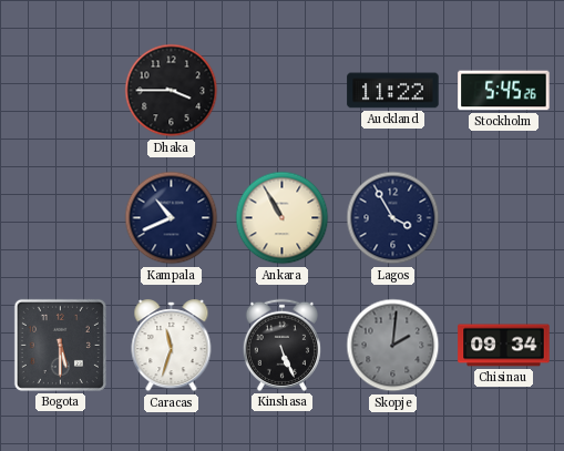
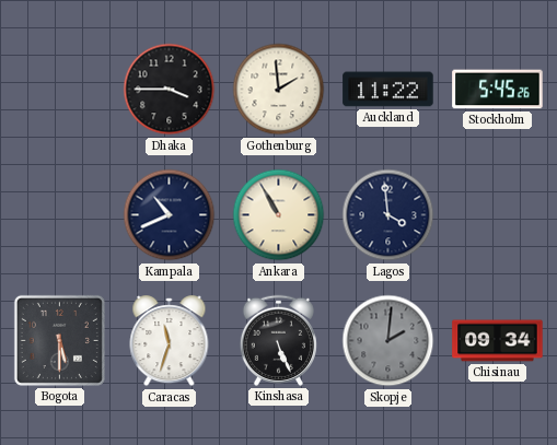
Gothenburg: none -> 1:59
Lagos: 3:55 -> 3:59
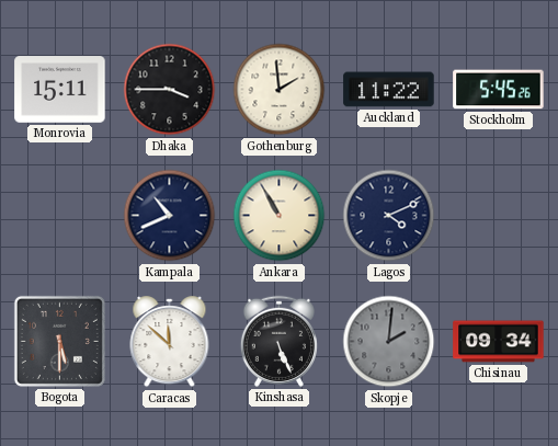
Monrovia: none -> 15:11
Lagos: 3:59 -> 4:11
Caracas: 11:33 -> 11:52
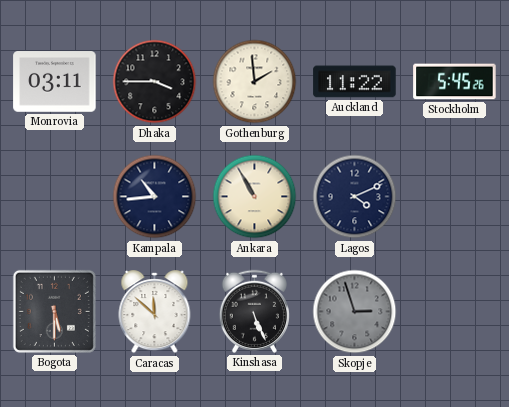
Monrovia: 15:11 -> 03:11
Kampala: 10:41 -> 10:44
Skopje: 2:01 -> 2:57
Chisinau: 09:34 -> none
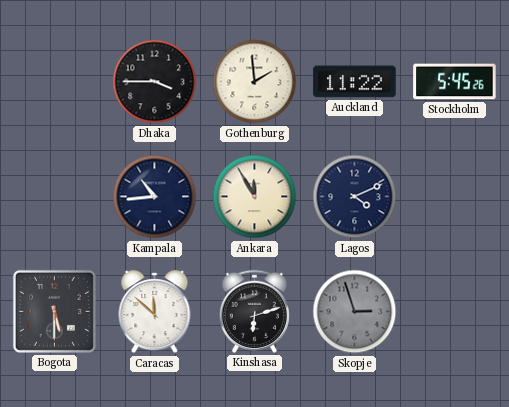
Monrovia: 03:11 -> none
Ankara: 10:55 -> 11:55
Kinshasa: 5:26 -> 6:12
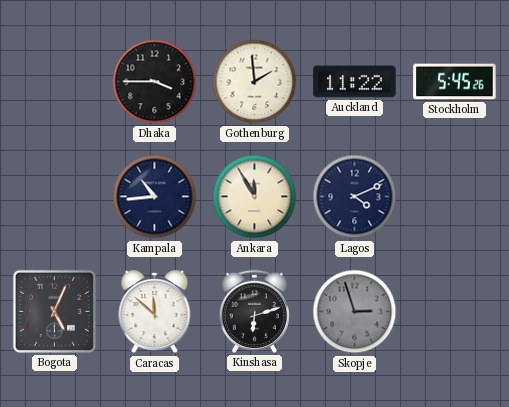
Bogota: 5:30 -> 5:04
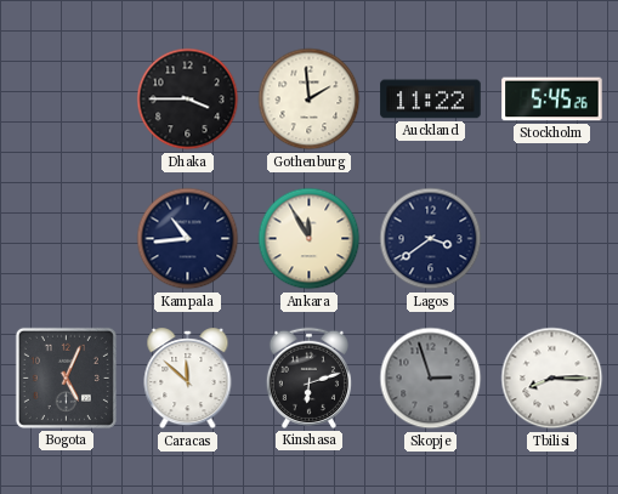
Lagos: 4:11 -> 3:39
Tbilisi: none -> 8:15
